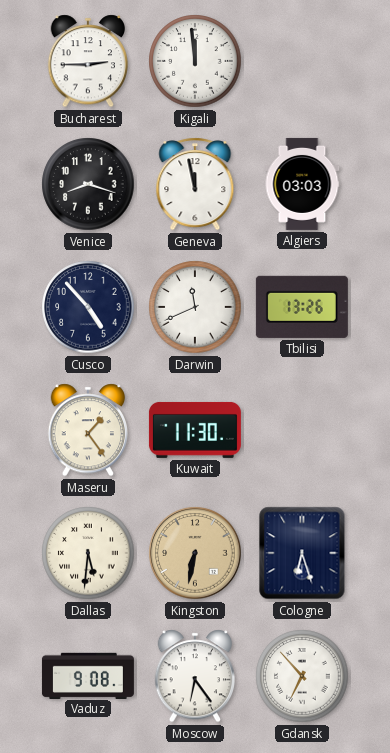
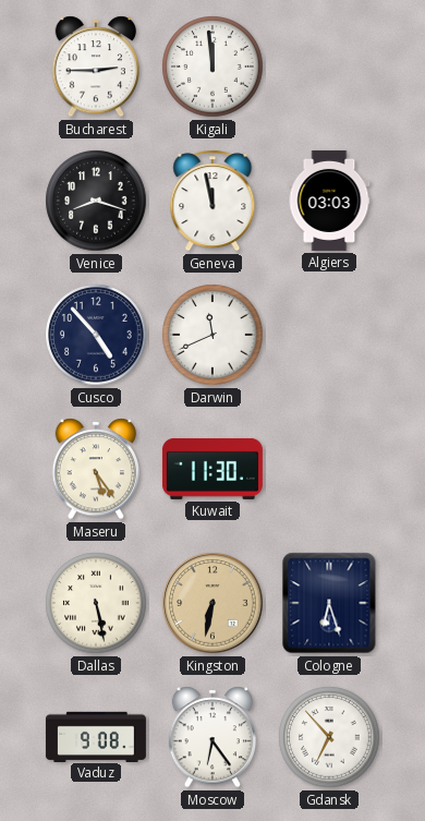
Tbilisi: 13:26 -> none
Maseru: 1:24 -> 5:24
Dallas: 5:31 -> 5:28
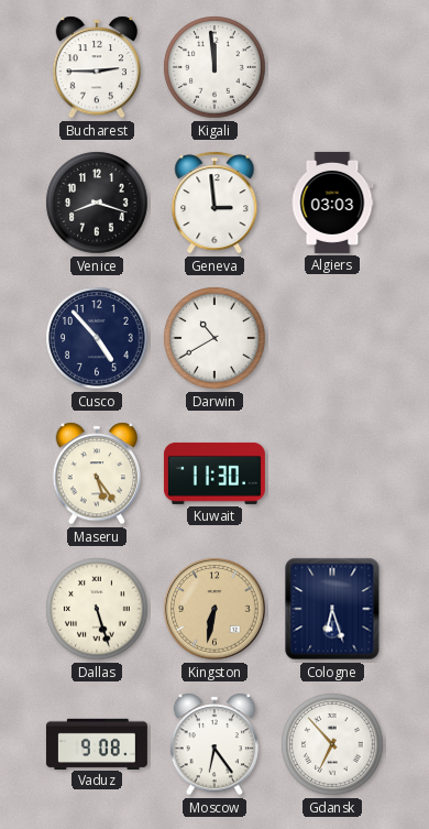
Geneva: 11:58 -> 2:59
Darwin: 11:41 -> 10:40
Dallas: 5:28 -> 5:27
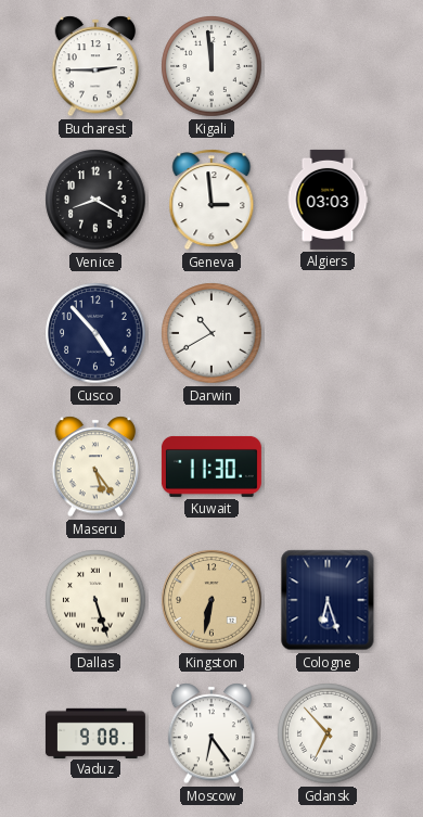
Venice: 8:18 -> 8:20
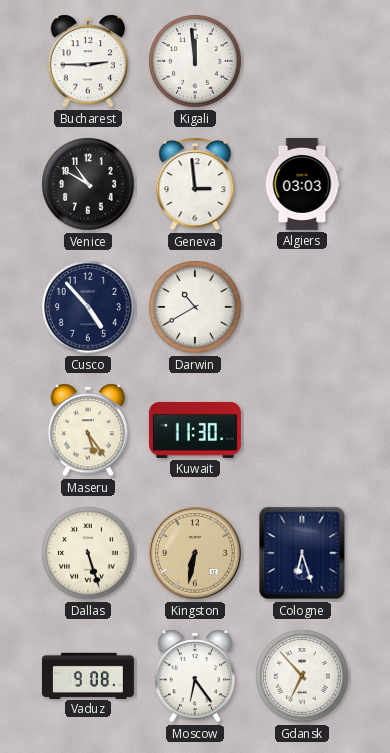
Venice: 8:20 -> 10:50
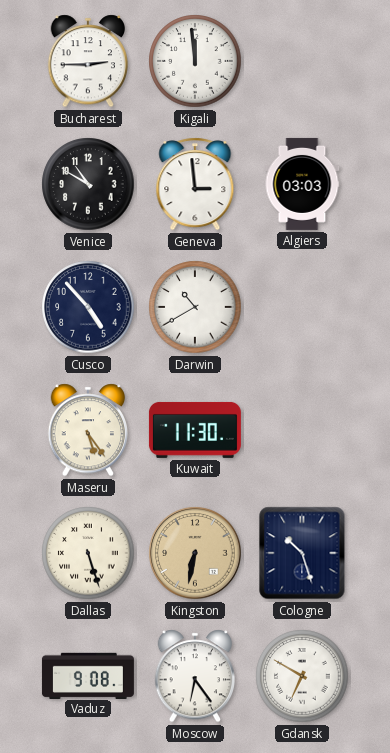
Cologne: 6:27 -> 10:27
Gdansk: 6:53 -> 6:50
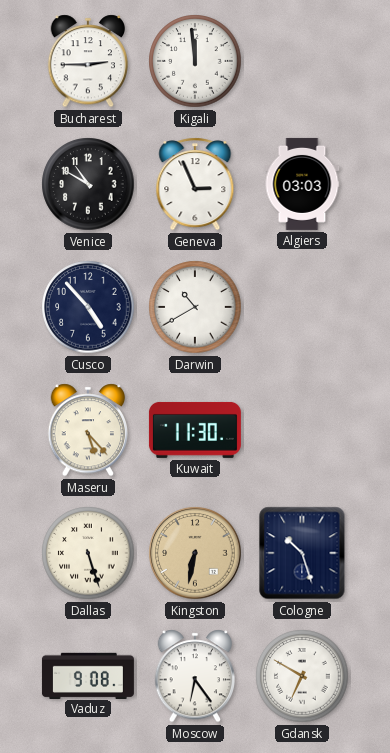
Geneva: 2:59 -> 2:56
Maseru: 5:24 -> 5:23
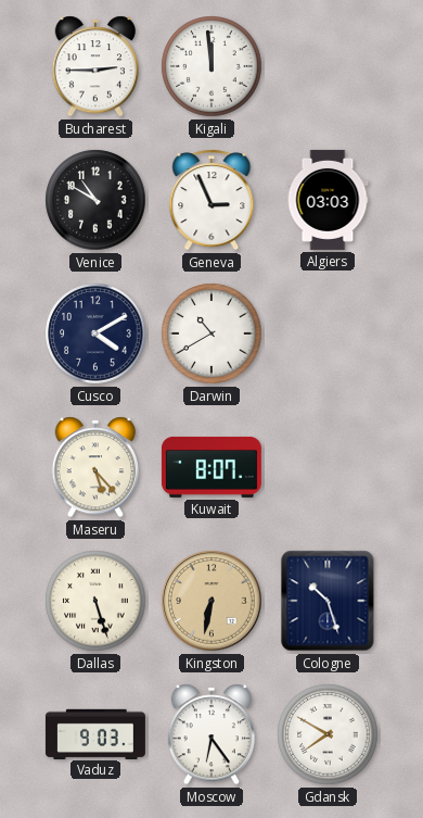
Cusco: 4:53 -> 4:10
Kuwait: 11:30 -> 8:07
Vaduz: 9:08 -> 9:03
Gdansk: 6:50 -> 7:50
